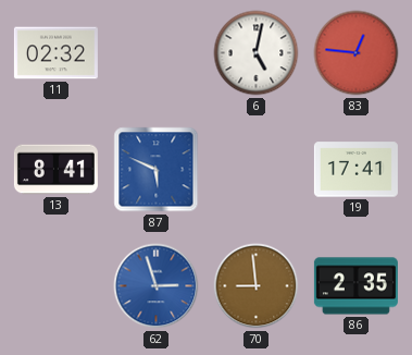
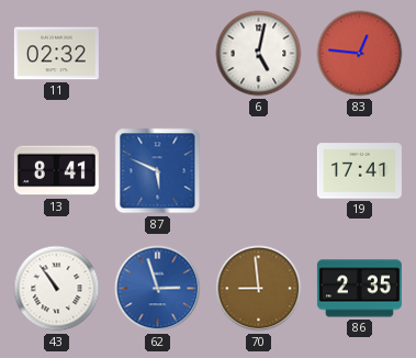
43: none -> 10:54
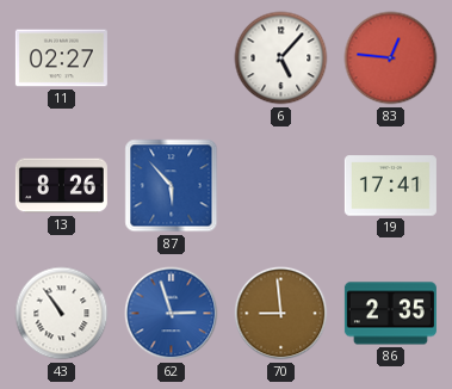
11: 02:32 -> 02:27
6: 5:02 -> 5:07
13: 8:41 -> 8:26
87: 5:49 -> 5:53
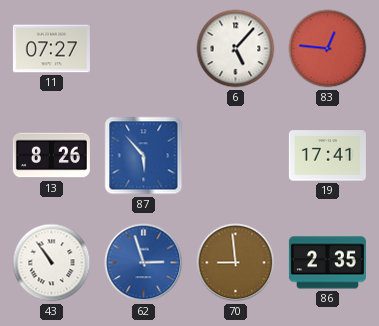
11: 02:27 -> 07:27
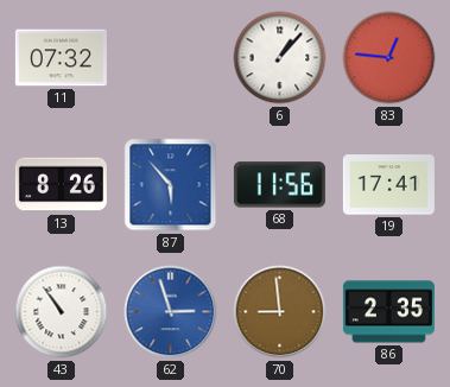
11: 07:27 -> 07:32
6: 5:07 -> 1:07
68: none -> 11:56
